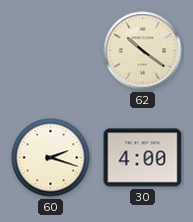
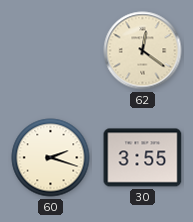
62: 10:21 -> 12:21
30: 4:00 -> 3:55
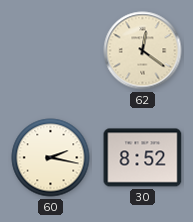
60: 2:18 -> 2:17
30: 3:55 -> 8:52
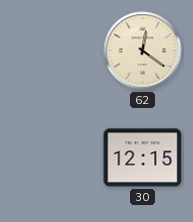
60: 2:17 -> none
30: 8:52 -> 12:15
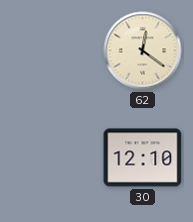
30: 12:15 -> 12:10
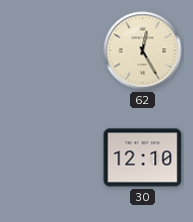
62: 12:21 -> 12:25
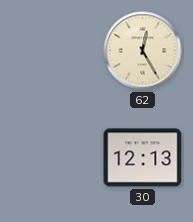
30: 12:10 -> 12:13
